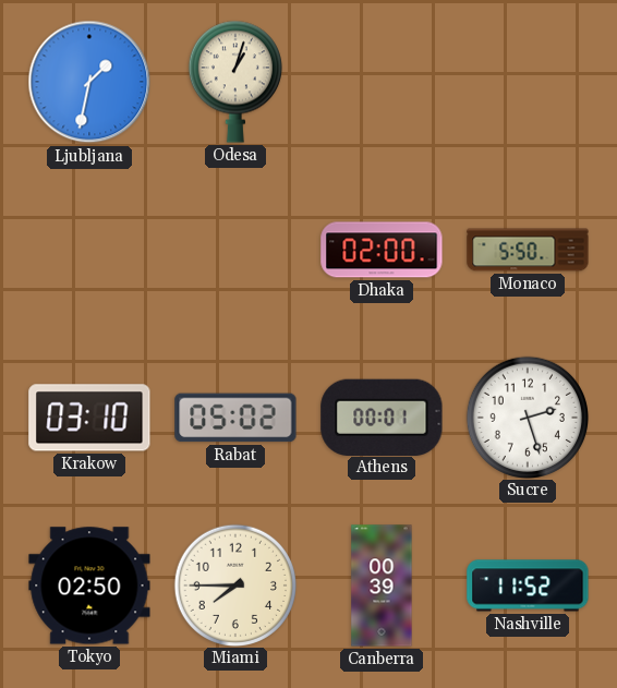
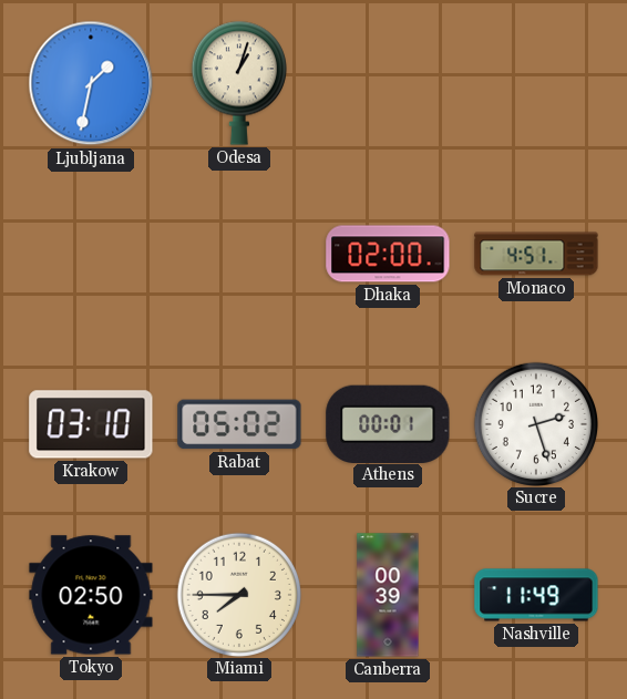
Monaco: 5:50 -> 4:51
Nashville: 11:52 -> 11:49
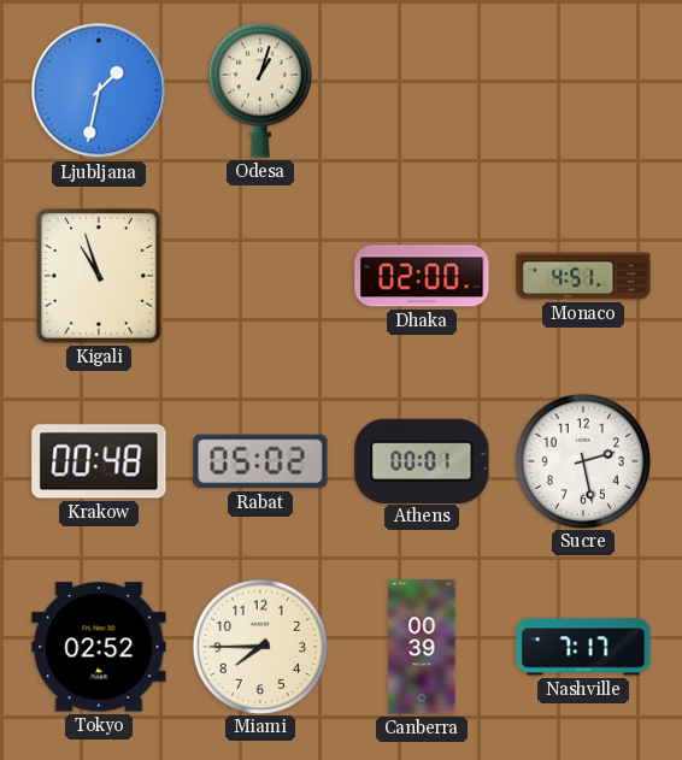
Kigali: none -> 10:57
Krakow: 03:10 -> 00:48
Sucre: 2:27 -> 2:28
Tokyo: 02:50 -> 02:52
Nashville: 11:49 -> 7:17
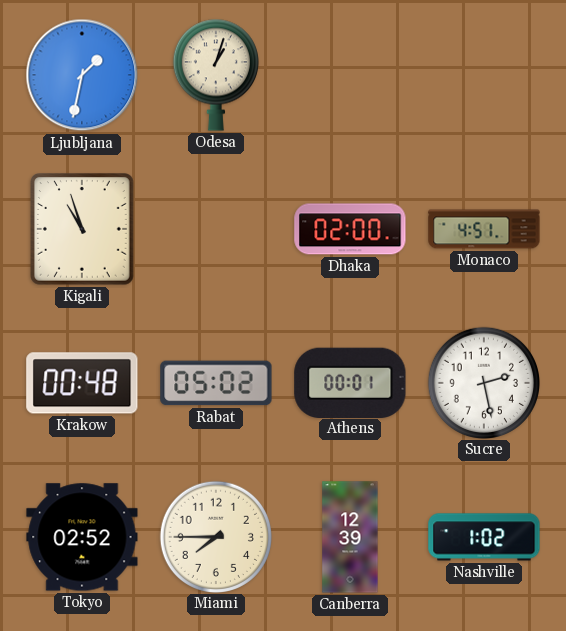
Canberra: 00:39 -> 12:39
Nashville: 7:17 -> 1:02
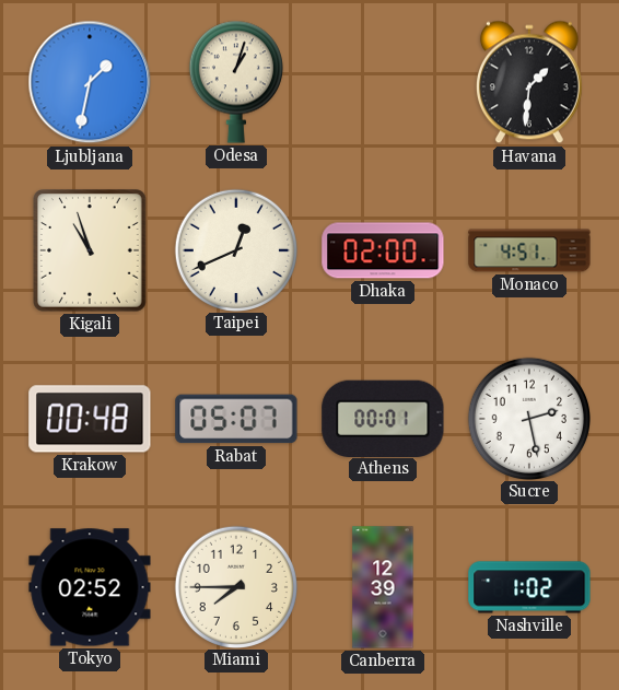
Havana: none -> 1:31
Taipei: none -> 12:41
Rabat: 05:02 -> 05:07
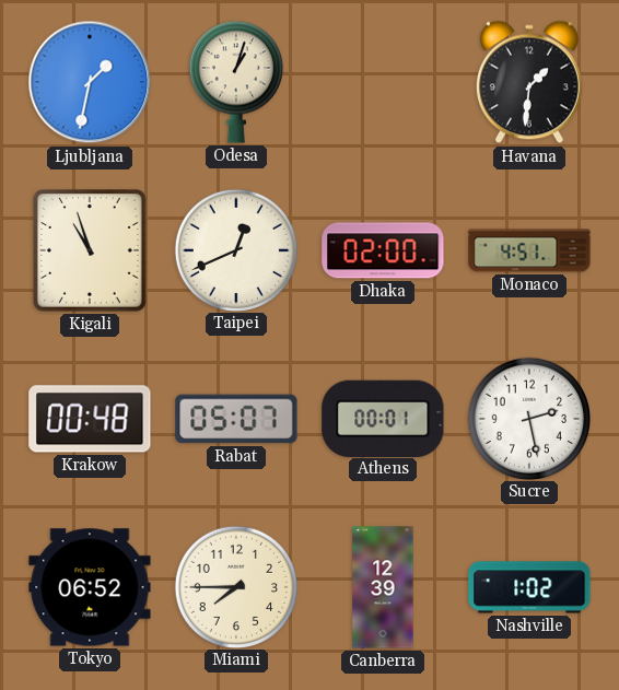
Tokyo: 02:52 -> 06:52
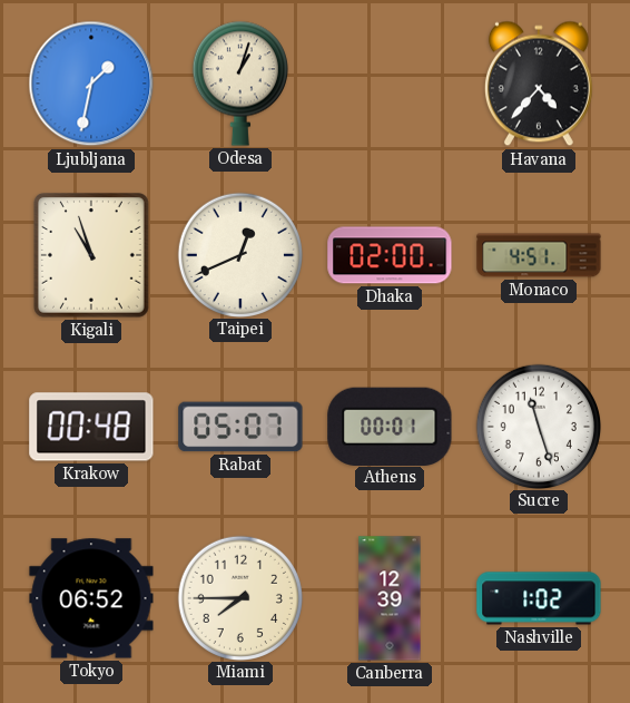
Havana: 1:31 -> 4:37
Sucre: 2:28 -> 11:27
